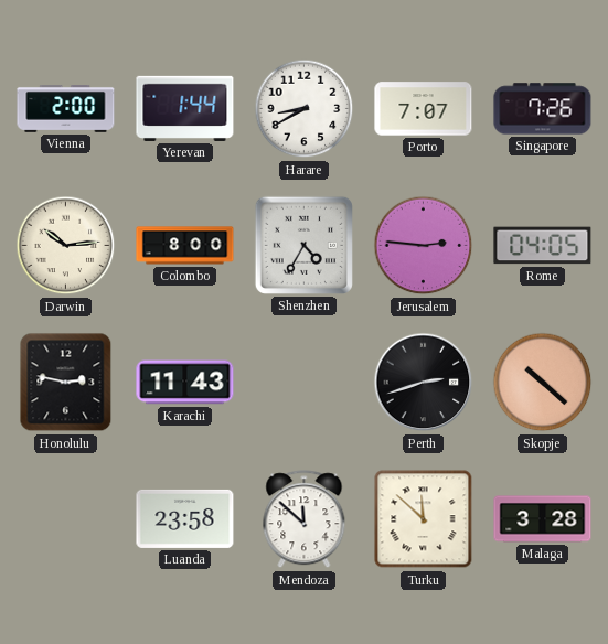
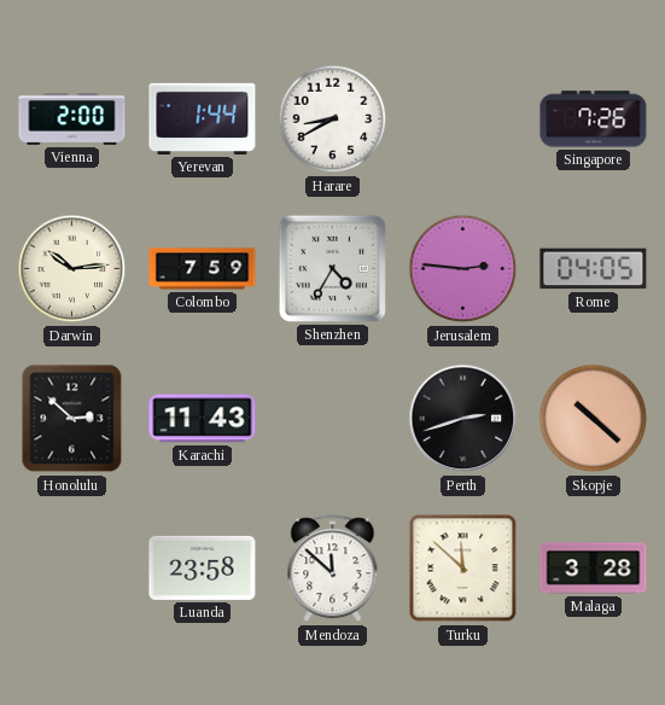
Porto: 7:07 -> none
Colombo: 8:00 -> 7:59
Honolulu: 2:47 -> 2:52
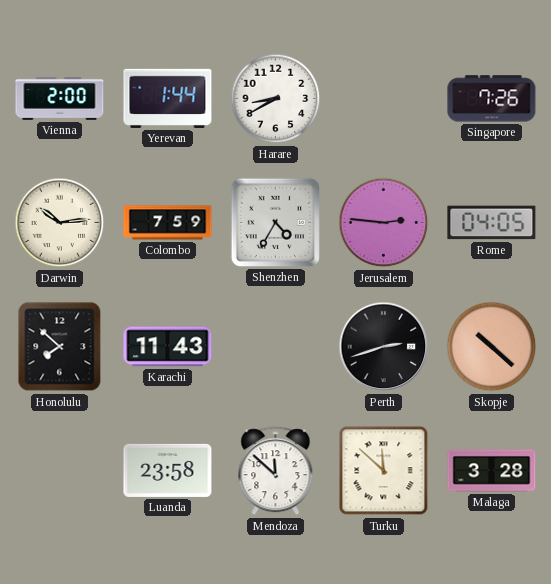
Honolulu: 2:52 -> 7:52
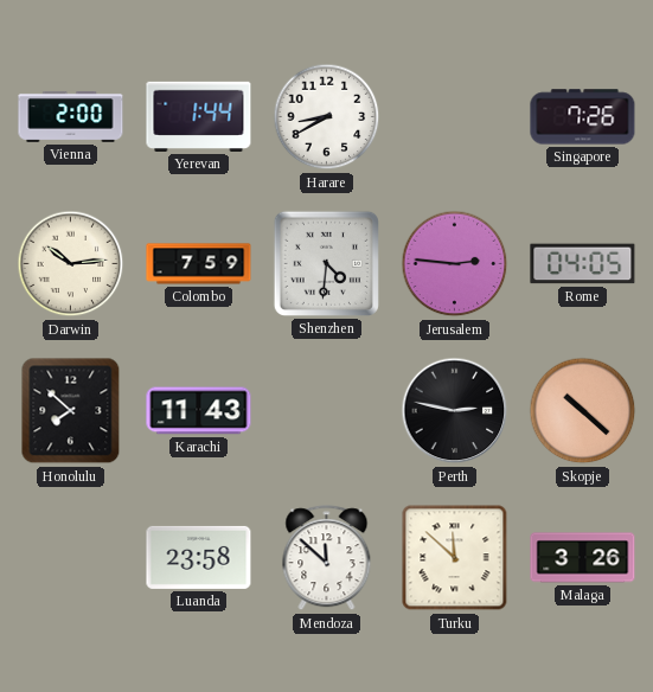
Shenzhen: 4:35 -> 4:31
Perth: 2:42 -> 2:47
Malaga: 3:28 -> 3:26
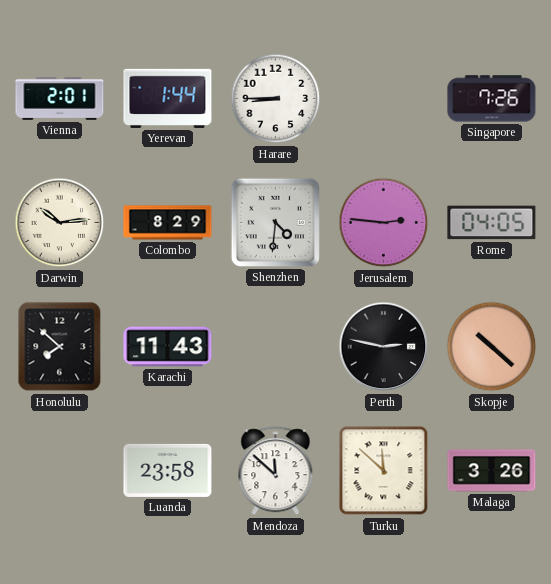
Vienna: 2:00 -> 2:01
Harare: 8:40 -> 8:45
Colombo: 7:59 -> 8:29
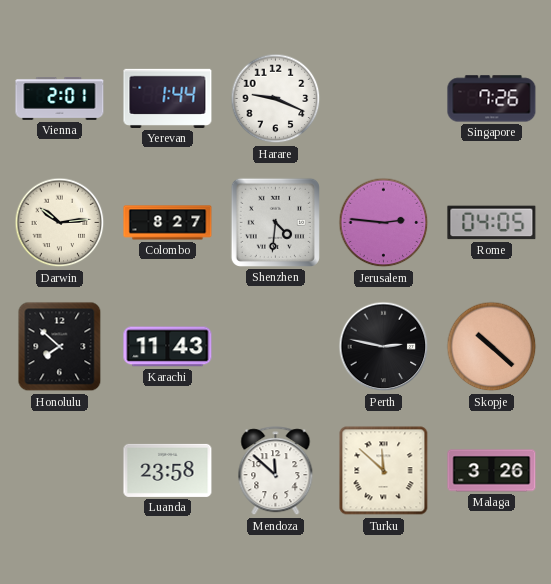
Harare: 8:45 -> 9:19
Colombo: 8:29 -> 8:27
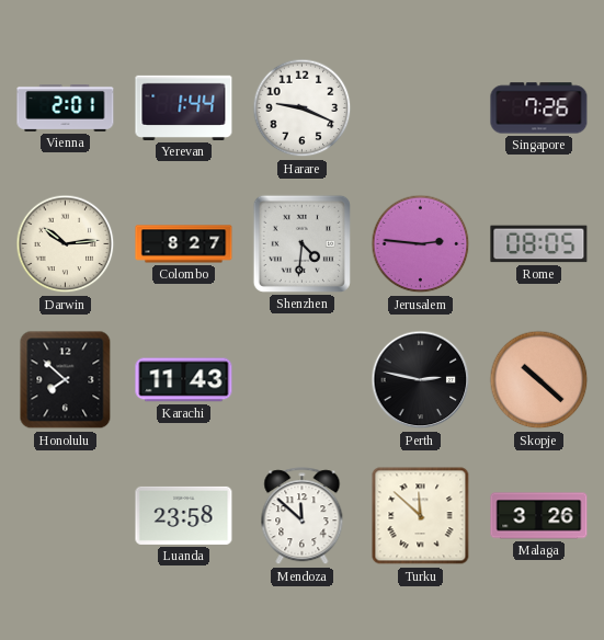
Rome: 04:05 -> 08:05
